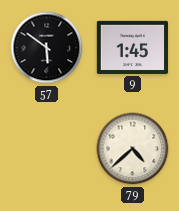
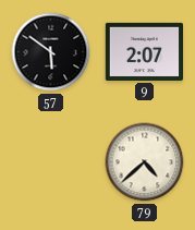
9: 1:45 -> 2:07
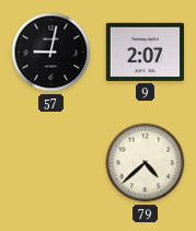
57: 5:51 -> 9:02
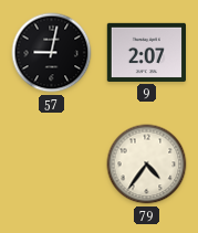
79: 4:38 -> 4:36
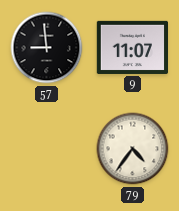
57: 9:02 -> 8:59
9: 2:07 -> 11:07
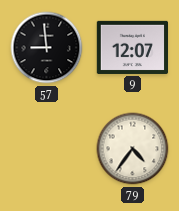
9: 11:07 -> 12:07
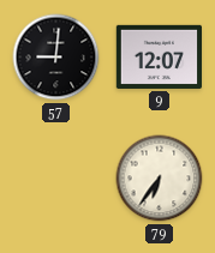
57: 8:59 -> 9:01
79: 4:36 -> 6:36
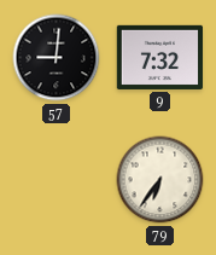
9: 12:07 -> 7:32
